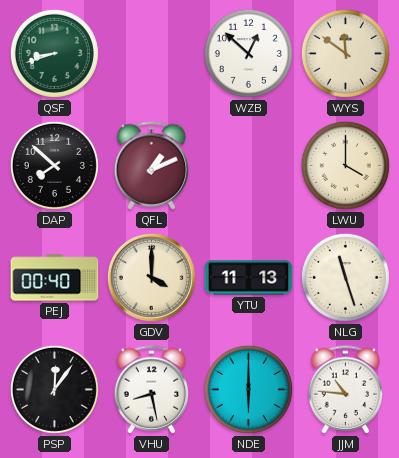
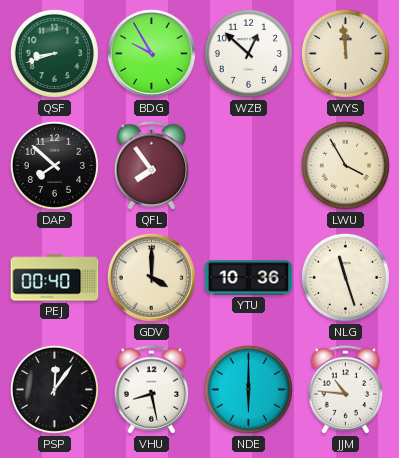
BDG: none -> 9:55
WYS: 11:51 -> 11:59
QFL: 1:11 -> 7:54
LWU: 4:00 -> 3:55
YTU: 11:13 -> 10:36
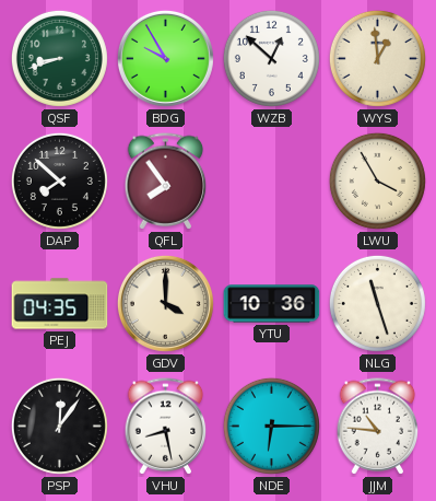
WYS: 11:59 -> 12:59
PEJ: 00:40 -> 04:35
NDE: 6:00 -> 6:15
